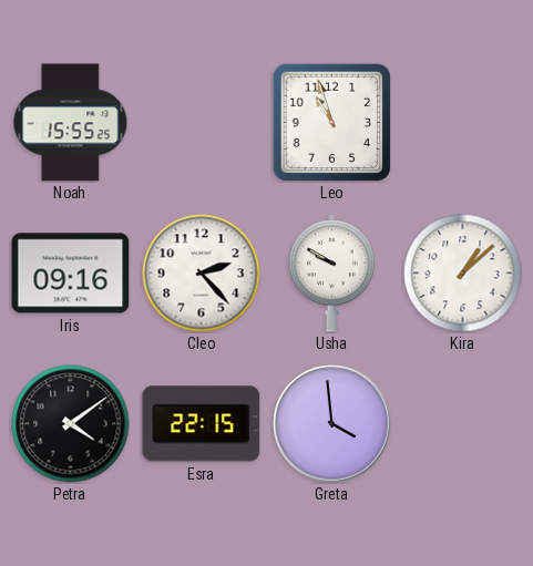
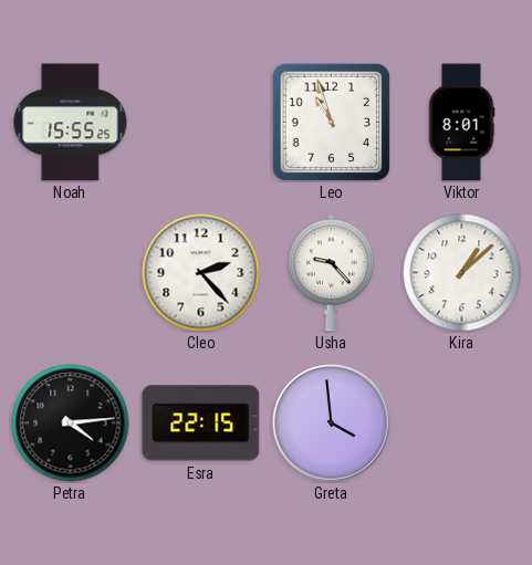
Viktor: none -> 8:01
Iris: 09:16 -> none
Usha: 9:50 -> 9:23
Petra: 4:09 -> 4:14
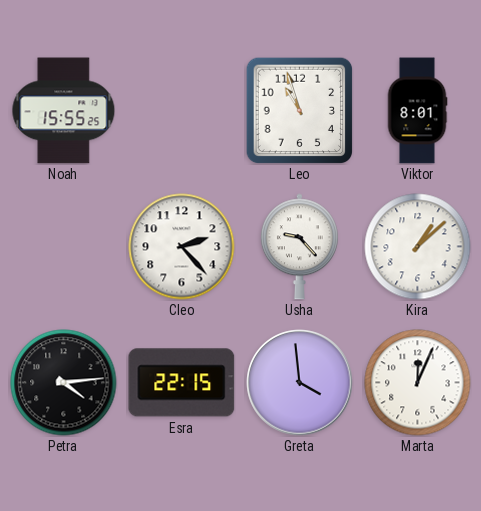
Marta: none -> 12:04
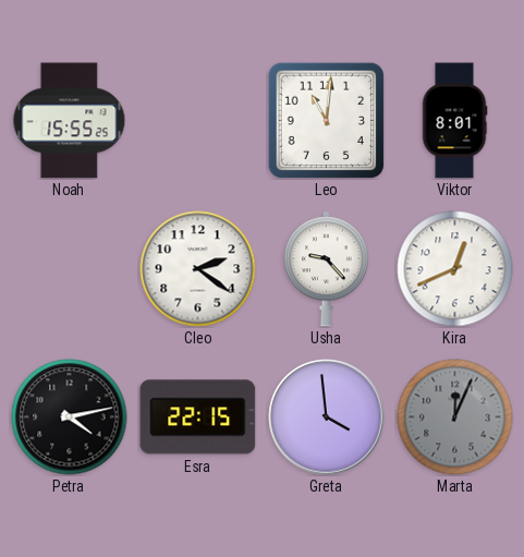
Leo: 10:57 -> 11:01
Cleo: 2:23 -> 2:21
Kira: 1:08 -> 12:41
Petra: 4:14 -> 4:13
Marta dial: white -> grey
